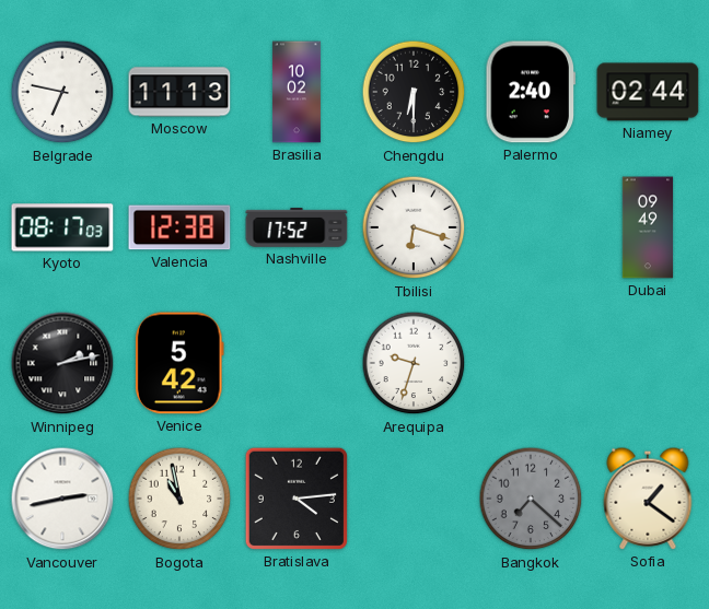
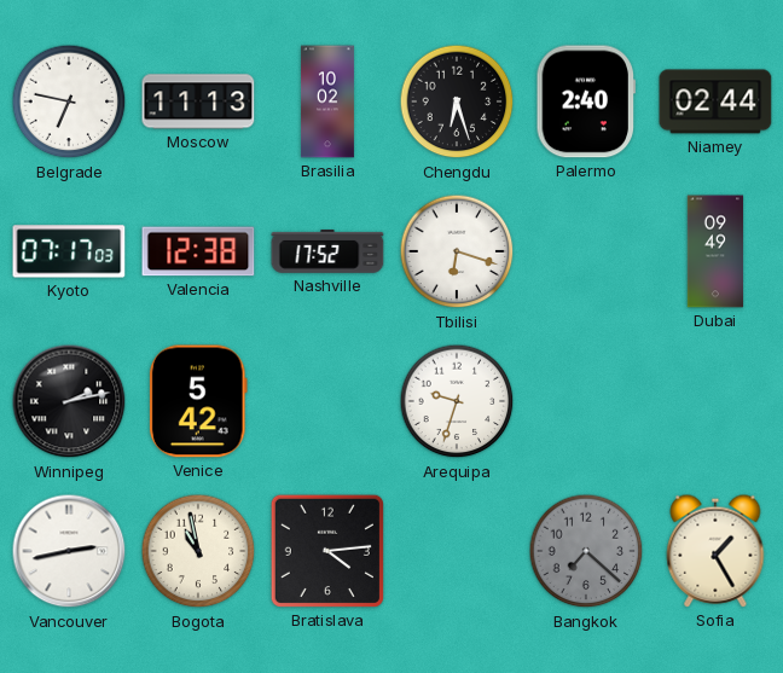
Chengdu: 6:30 -> 6:27
Kyoto: 08:17 -> 07:17
Sofia: 1:21 -> 1:25
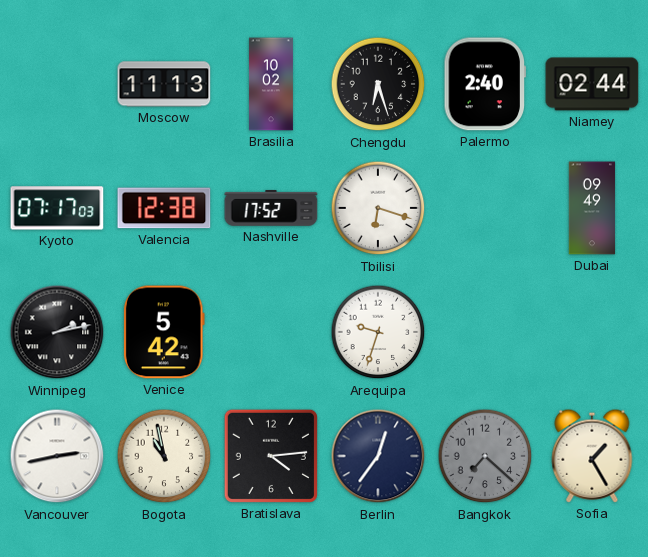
Belgrade: 6:47 -> none
Berlin: none -> 12:36
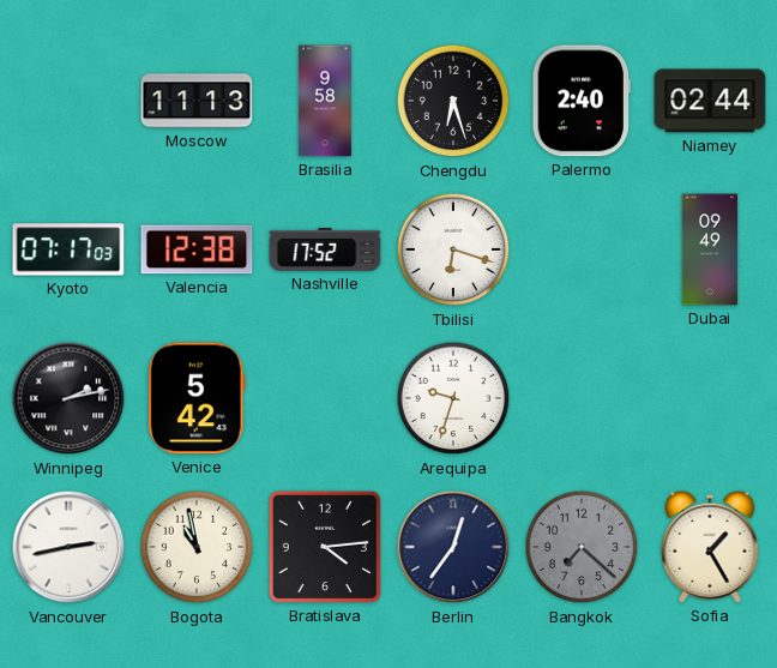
Brasilia: 10:02 -> 9:58
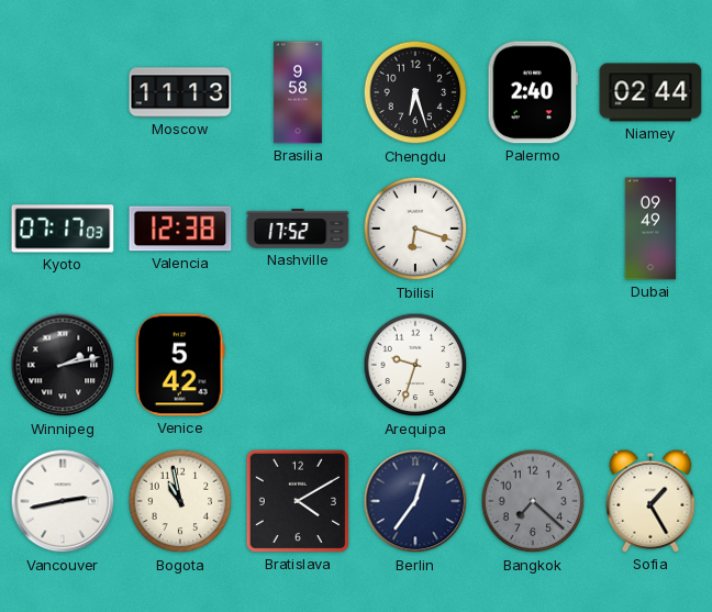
Bratislava: 4:14 -> 4:10
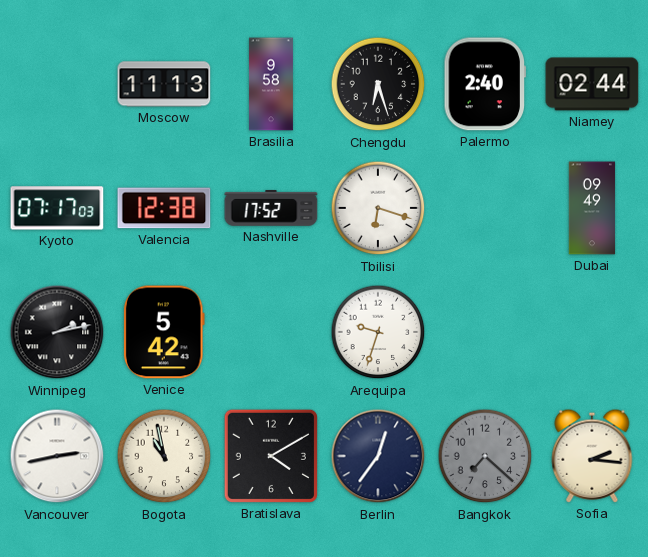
Sofia: 1:25 -> 2:16
